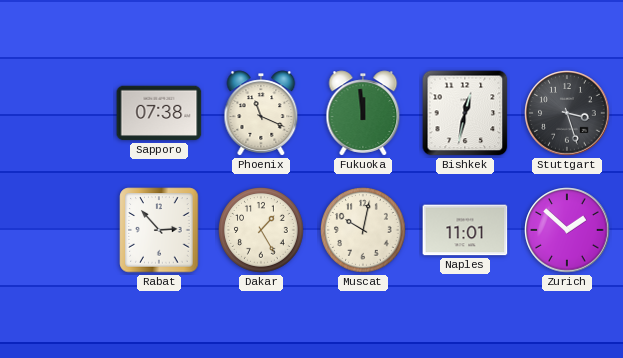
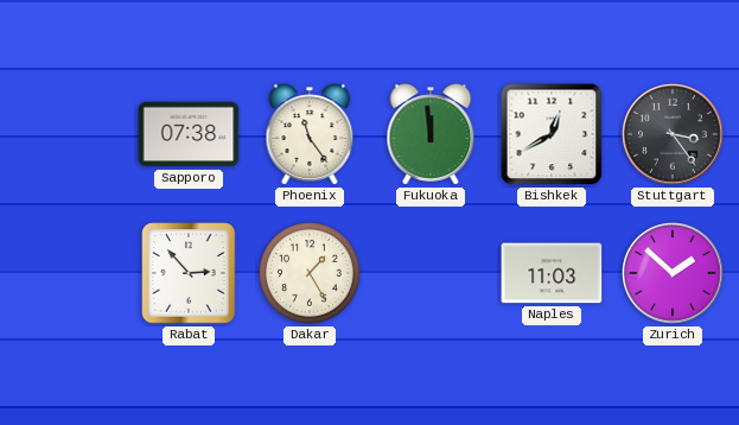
Phoenix: 11:19 -> 11:24
Bishkek: 12:32 -> 12:40
Stuttgart: 3:27 -> 3:24
Muscat: 10:02 -> none
Naples: 11:01 -> 11:03
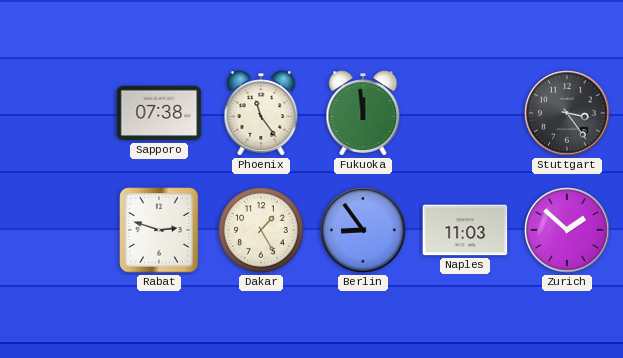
Bishkek: 12:40 -> none
Rabat: 2:53 -> 2:48
Berlin: none -> 8:54
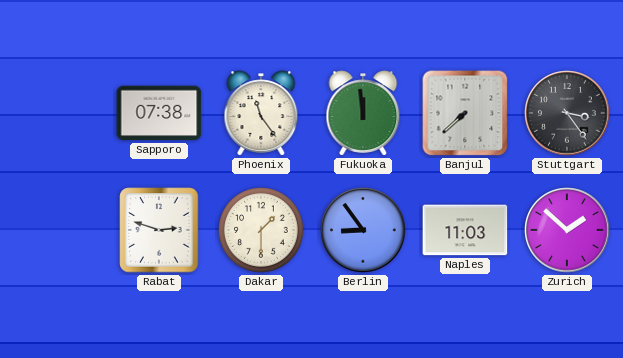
Banjul: none -> 7:38
Dakar: 1:25 -> 1:30
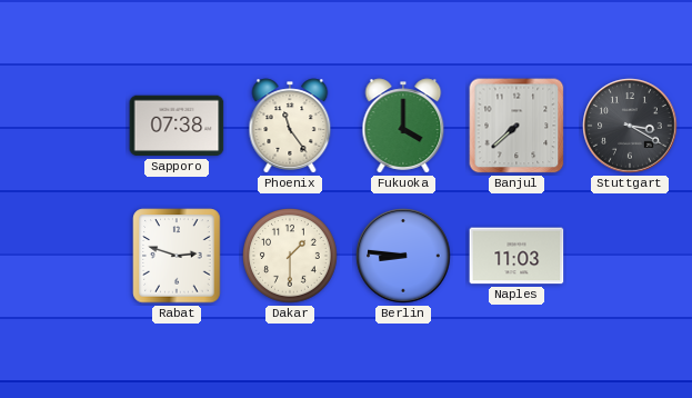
Fukuoka: 11:59 -> 4:00
Stuttgart: 3:24 -> 3:20
Berlin: 8:54 -> 8:46
Zurich: 1:52 -> none
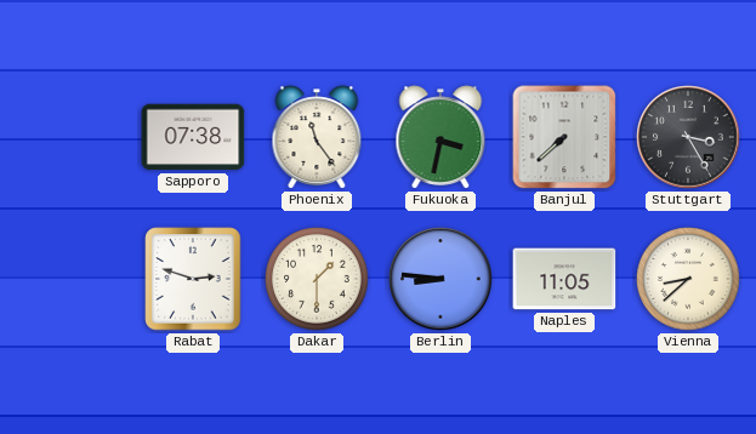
Fukuoka: 4:00 -> 3:32
Stuttgart: 3:20 -> 3:25
Naples: 11:03 -> 11:05
Vienna: none -> 8:38
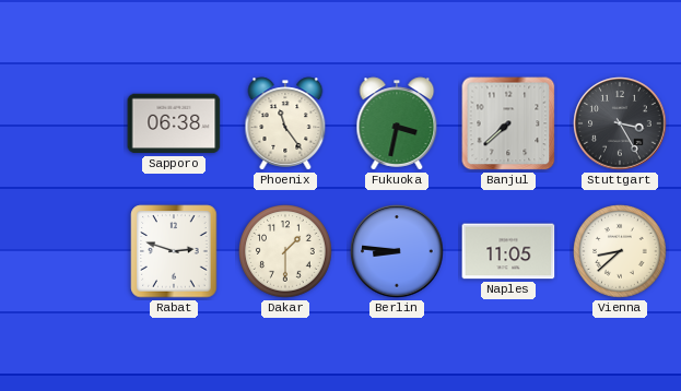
Sapporo: 07:38 -> 06:38
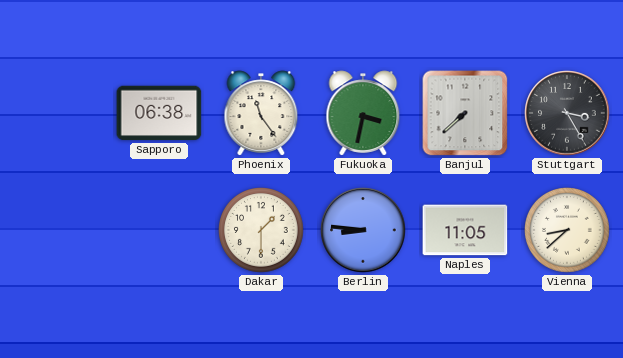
Rabat: 2:48 -> none
